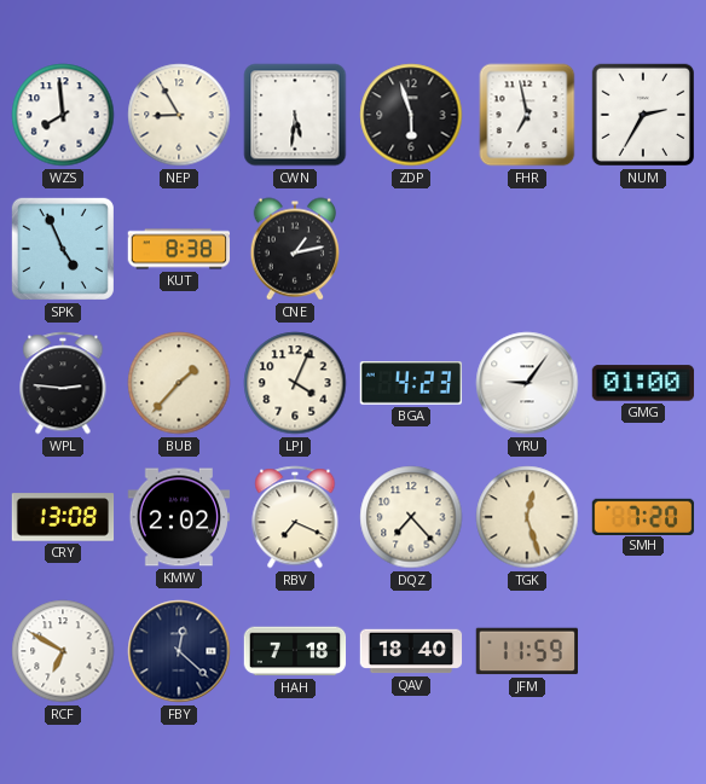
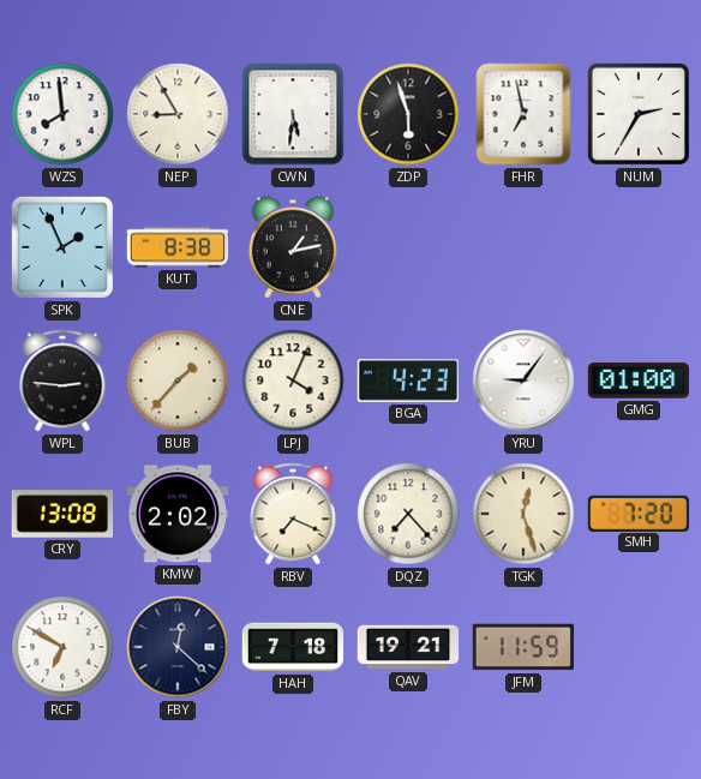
SPK: 4:56 -> 1:56
QAV: 18:40 -> 19:21
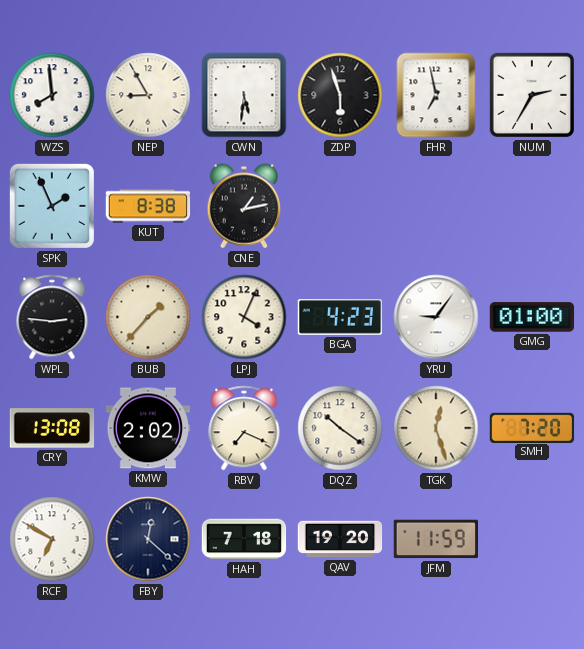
DQZ: 7:23 -> 10:21
QAV: 19:21 -> 19:20
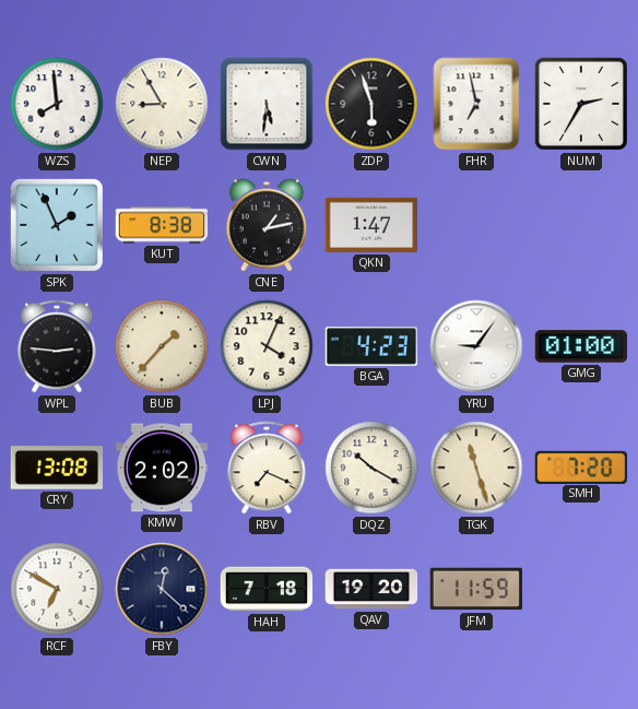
QKN: none -> 1:47
DQZ: 10:21 -> 10:20
TGK: 12:27 -> 11:27
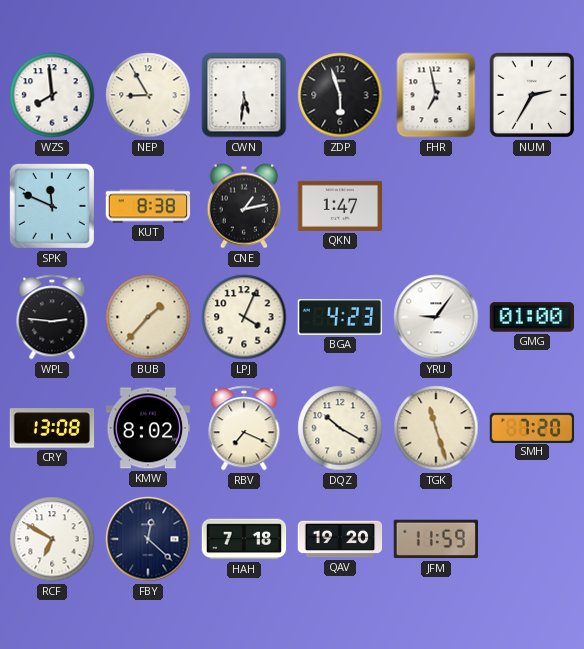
SPK: 1:56 -> 11:49
KMW: 2:02 -> 8:02
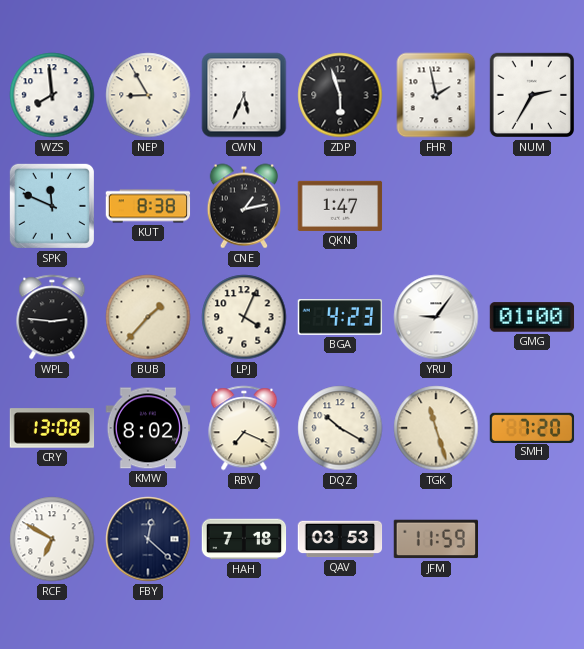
CWN: 5:31 -> 5:34
FHR: 6:58 -> 1:58
QAV: 19:20 -> 03:53
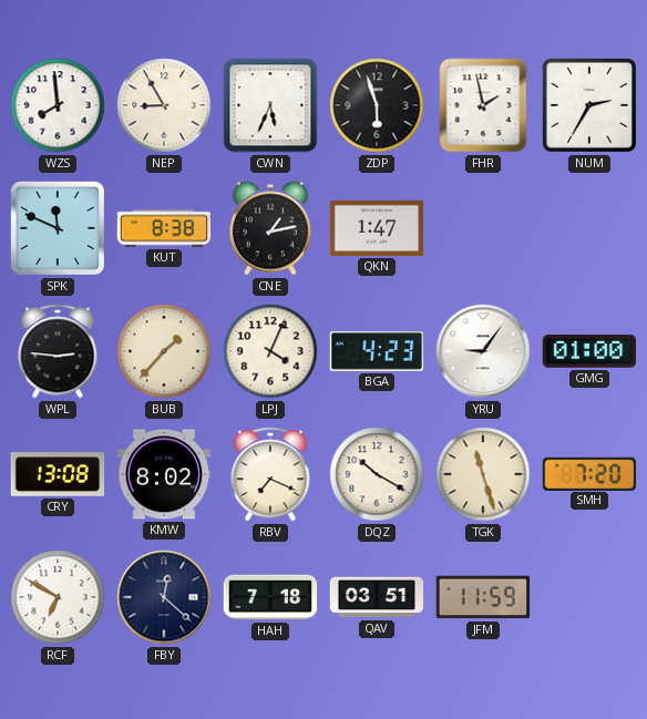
QAV: 03:53 -> 03:51
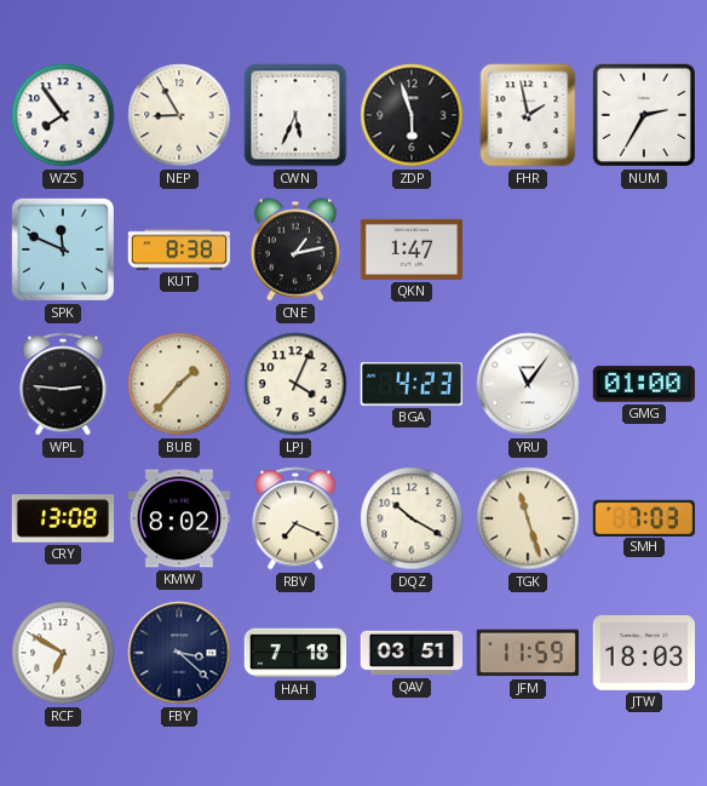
WZS: 7:59 -> 7:54
YRU: 9:06 -> 11:06
SMH: 7:20 -> 7:03
FBY: 12:22 -> 3:22
JTW: none -> 18:03
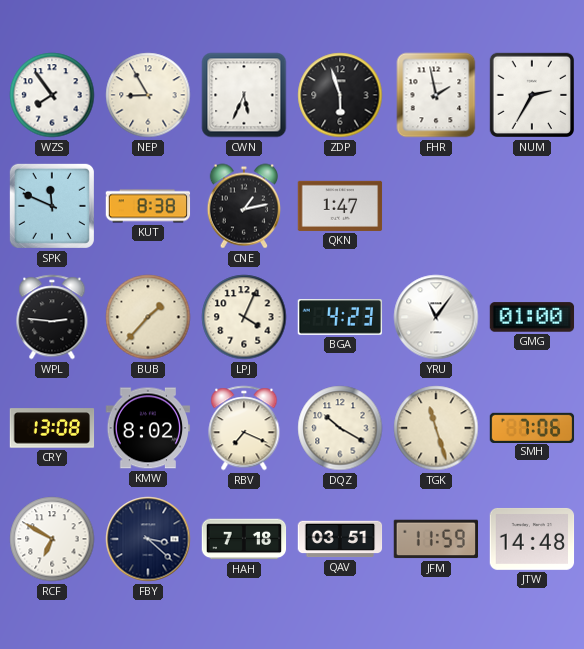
SMH: 7:03 -> 7:06
JTW: 18:03 -> 14:48
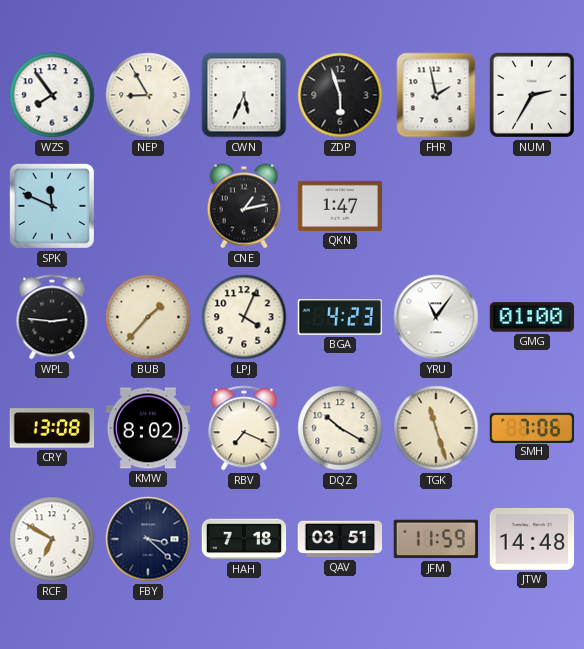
KUT: 8:38 -> none
